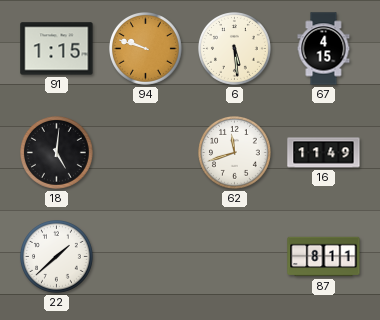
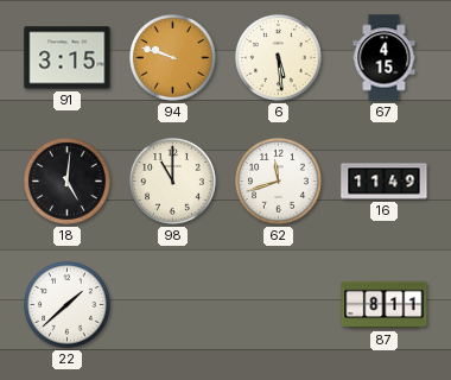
91: 1:15 -> 3:15
98: none -> 11:00
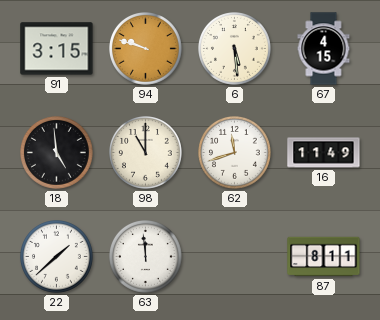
18: 5:01 -> 4:59
63: none -> 11:59
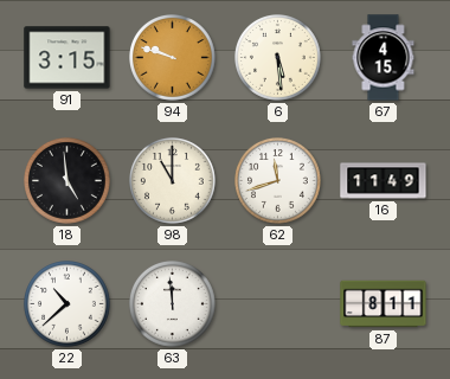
22: 1:38 -> 10:38
